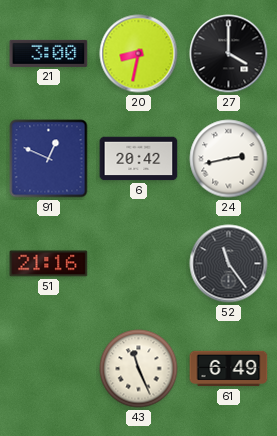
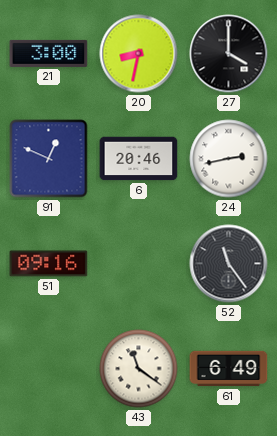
6: 20:42 -> 20:46
51: 21:16 -> 09:16
43: 11:26 -> 11:21
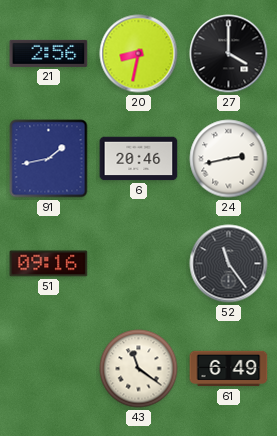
21: 3:00 -> 2:56
91: 12:49 -> 1:43
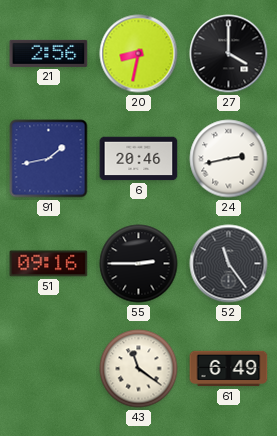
55: none -> 2:45
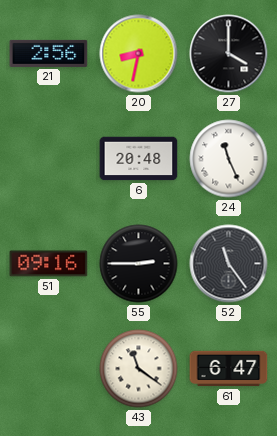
91: 1:43 -> none
6: 20:46 -> 20:48
24: 2:43 -> 11:26
61: 6:49 -> 6:47
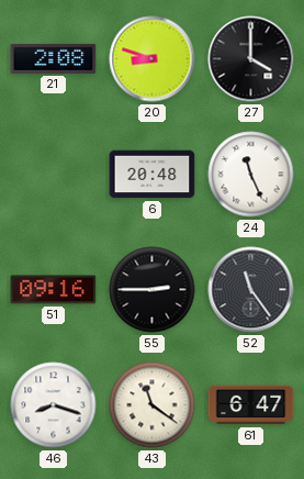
21: 2:56 -> 2:08
20: 8:32 -> 8:48
46: none -> 8:18
